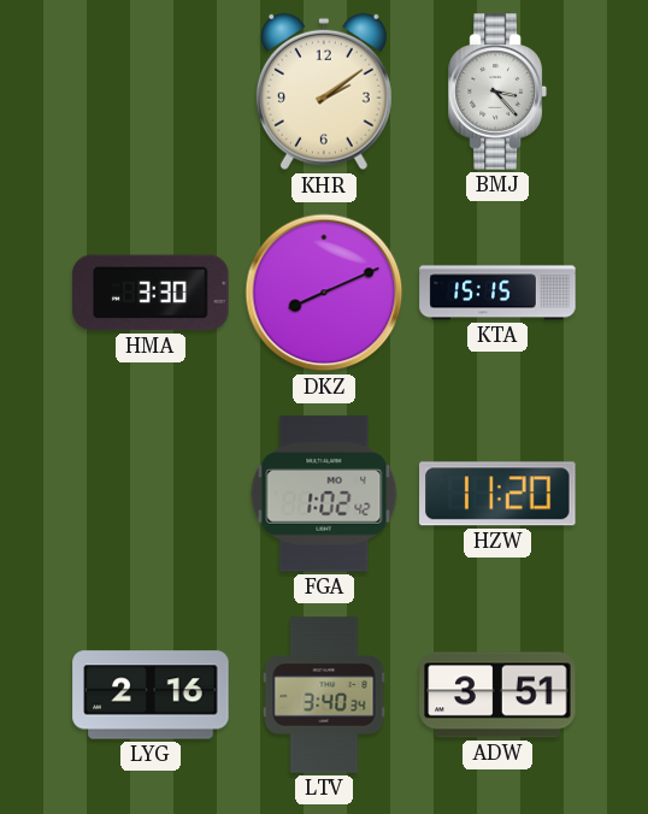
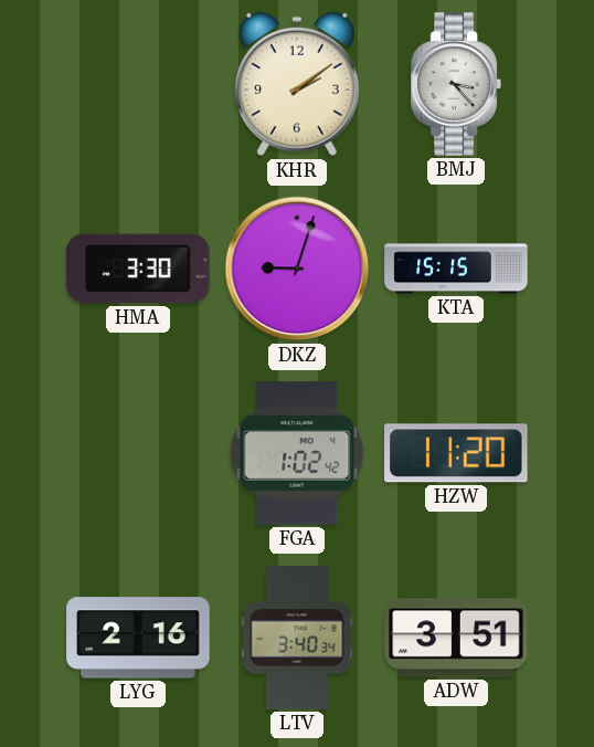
DKZ: 8:11 -> 9:03
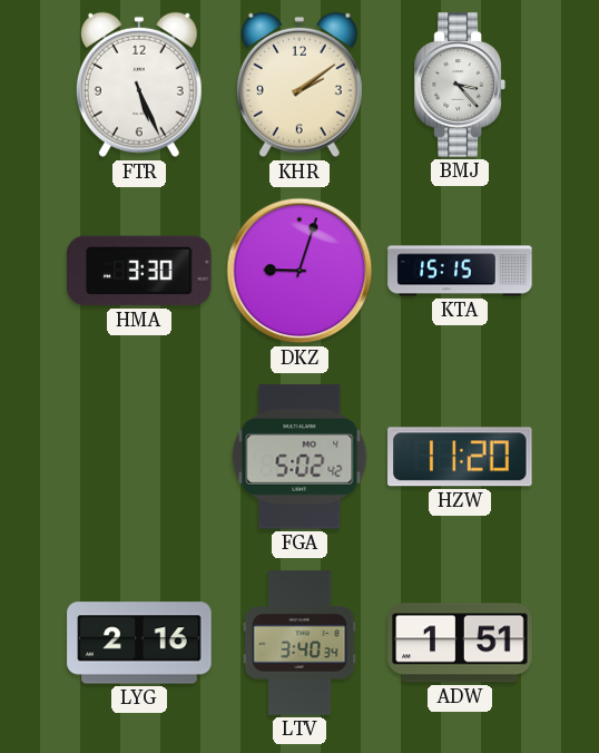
FTR: none -> 5:26
FGA: 1:02 -> 5:02
ADW: 3:51 -> 1:51
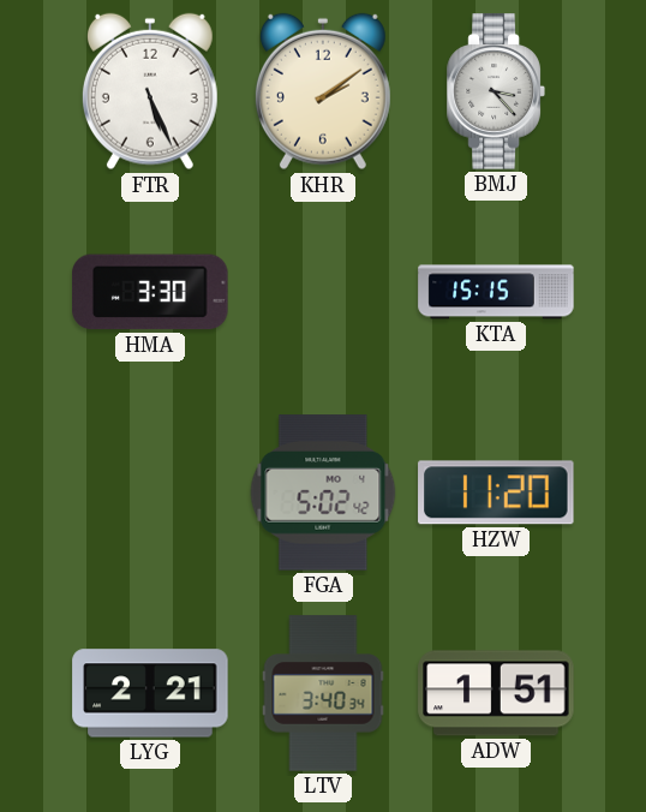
DKZ: 9:03 -> none
LYG: 2:16 -> 2:21
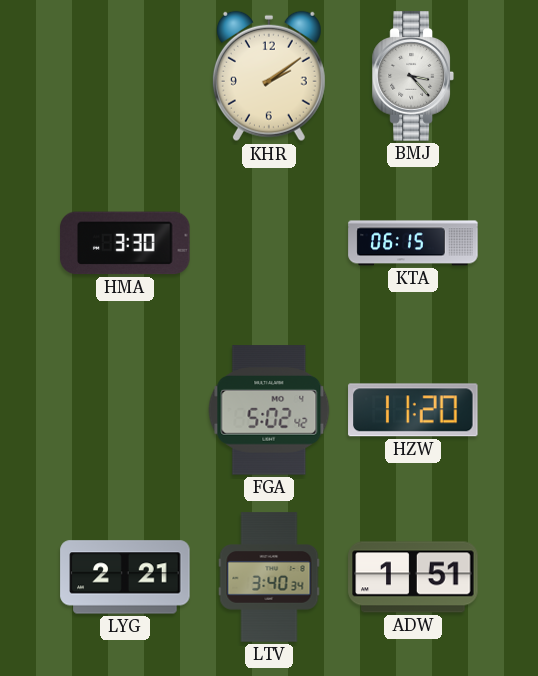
FTR: 5:26 -> none
KTA: 15:15 -> 06:15
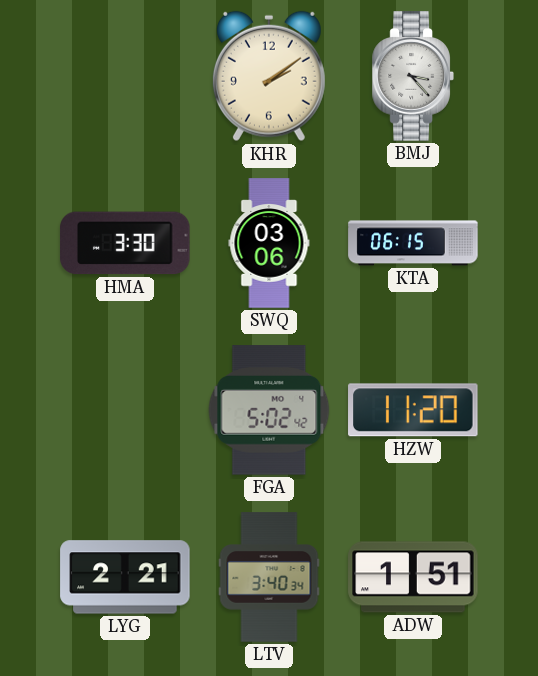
SWQ: none -> 03:06
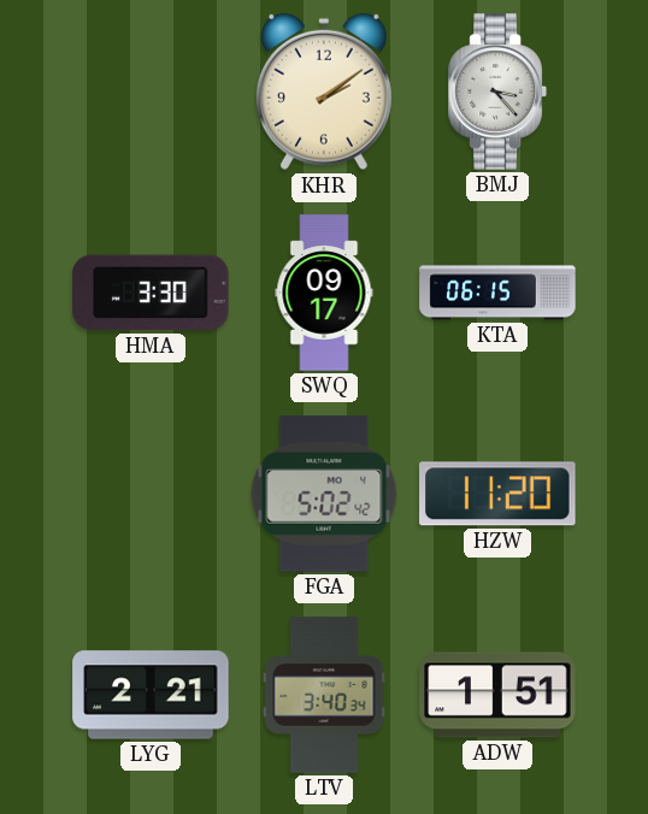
SWQ: 03:06 -> 09:17
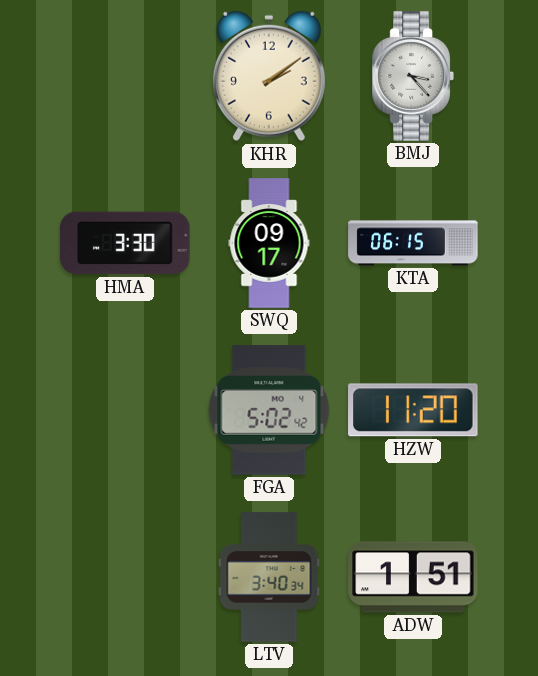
LYG: 2:21 -> none
